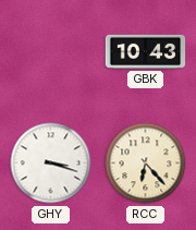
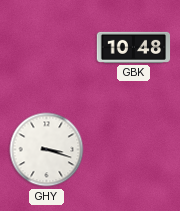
GBK: 10:43 -> 10:48
RCC: 6:23 -> none
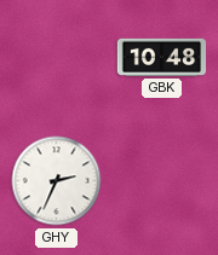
GHY: 3:18 -> 2:34
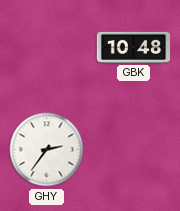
GHY: 2:34 -> 2:36
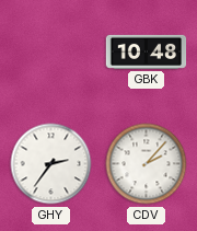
CDV: none -> 2:07
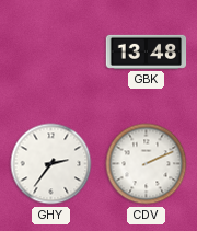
GBK: 10:48 -> 13:48
CDV: 2:07 -> 2:11
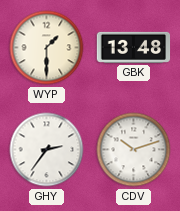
WYP: none -> 1:30
CDV: 2:11 -> 10:12
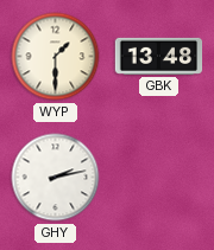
GHY: 2:36 -> 2:13
CDV: 10:12 -> none
